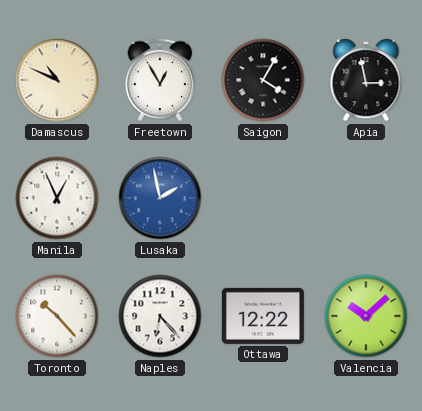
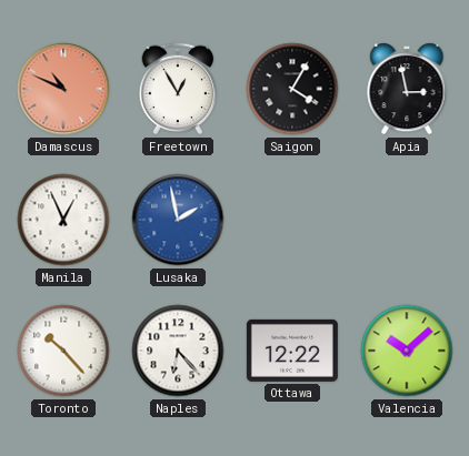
Damascus dial: cream -> salmon
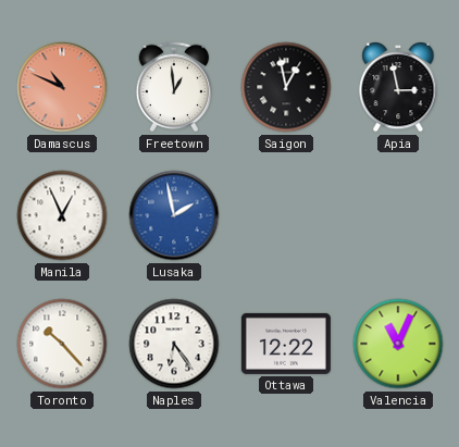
Freetown: 12:55 -> 12:59
Saigon: 4:05 -> 12:58
Naples: 6:23 -> 6:24
Valencia: 10:08 -> 11:04
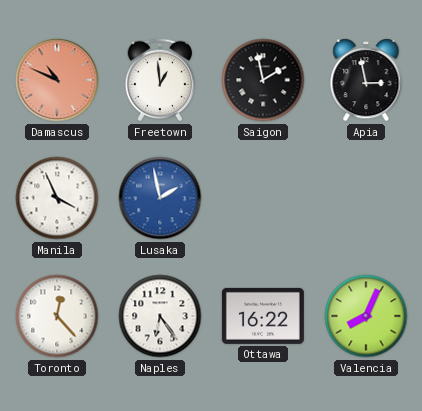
Saigon: 12:58 -> 1:58
Manila: 12:56 -> 3:56
Toronto: 10:23 -> 12:23
Ottawa: 12:22 -> 16:22
Valencia: 11:04 -> 8:04
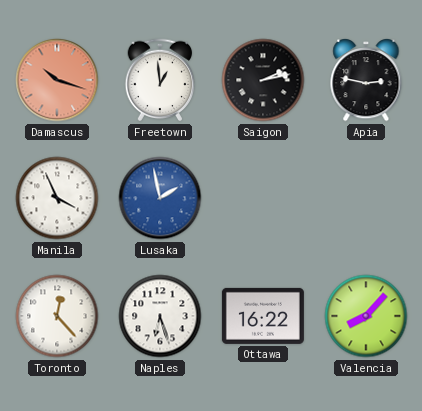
Damascus: 10:49 -> 10:18
Saigon: 1:58 -> 2:13
Apia: 2:58 -> 2:47
Naples: 6:24 -> 6:27
Valencia: 8:04 -> 8:07
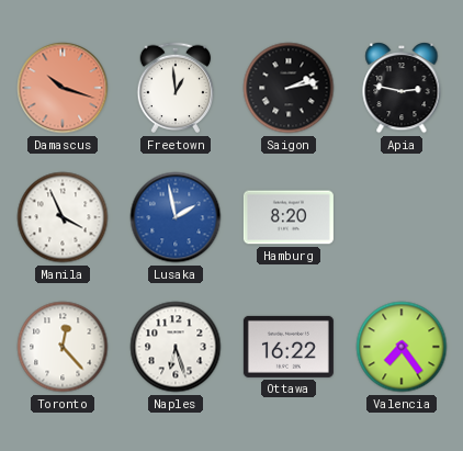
Hamburg: none -> 8:20
Valencia: 8:07 -> 7:24
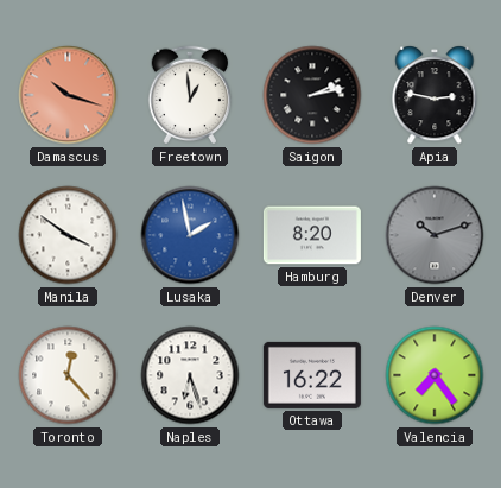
Manila: 3:56 -> 3:51
Denver: none -> 10:12
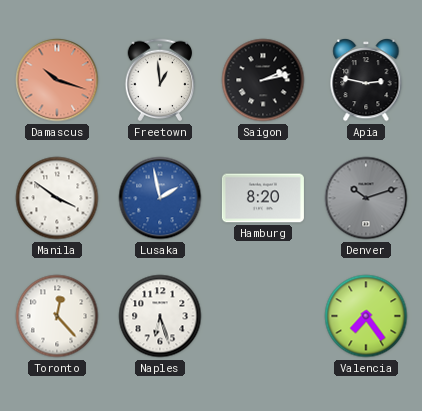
Ottawa: 16:22 -> none
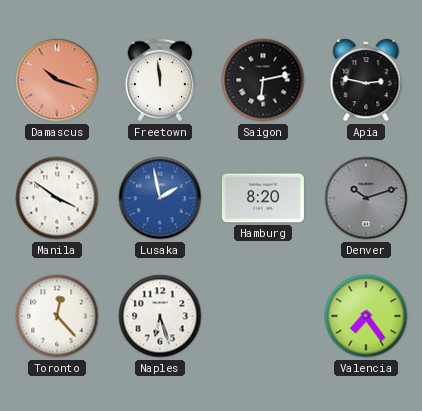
Freetown: 12:59 -> 11:59
Saigon: 2:13 -> 6:13
